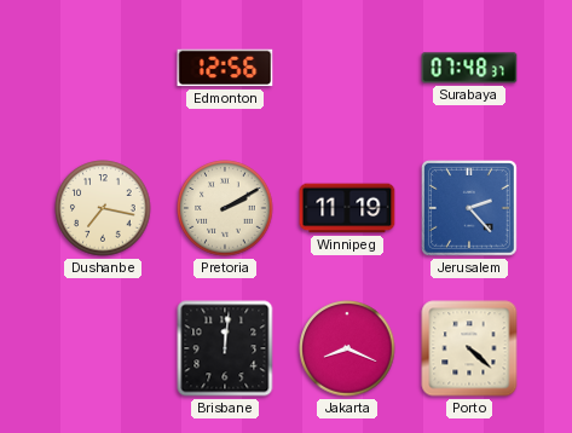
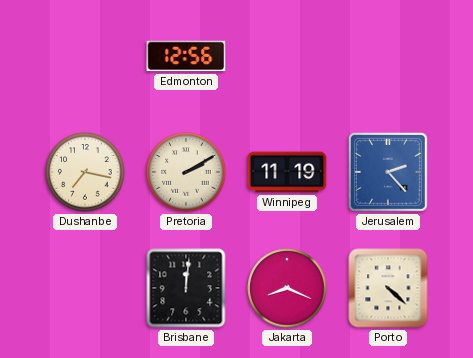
Surabaya: 07:48 -> none
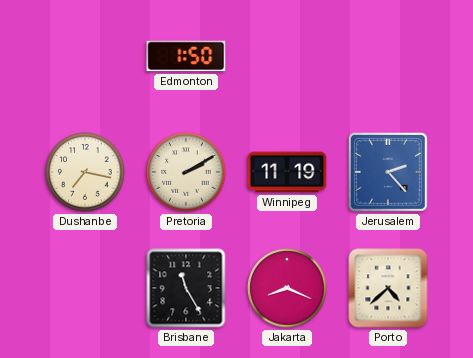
Edmonton: 12:56 -> 1:50
Brisbane: 12:01 -> 11:25
Porto: 4:22 -> 4:38
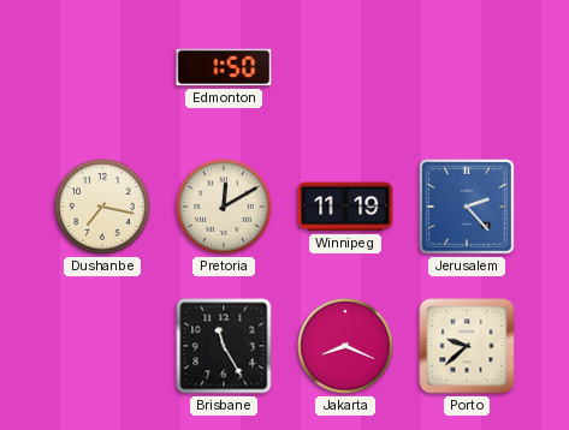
Pretoria: 2:10 -> 12:10
Porto: 4:38 -> 9:38
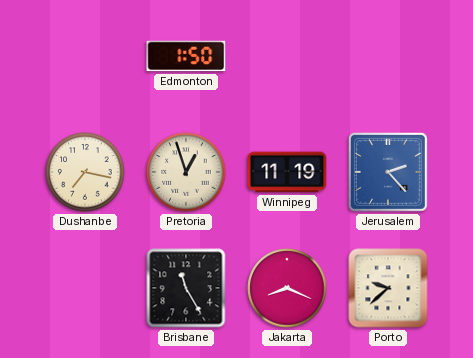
Pretoria: 12:10 -> 12:57
